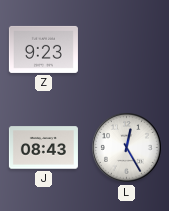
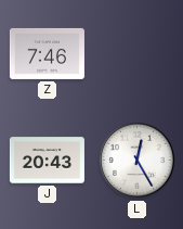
Z: 9:23 -> 7:46
J: 08:43 -> 20:43
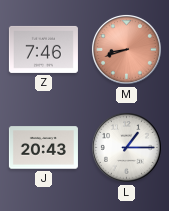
M: none -> 8:42
L: 12:25 -> 1:15
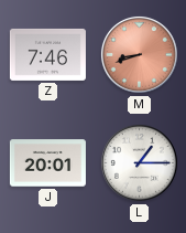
J: 20:43 -> 20:01
